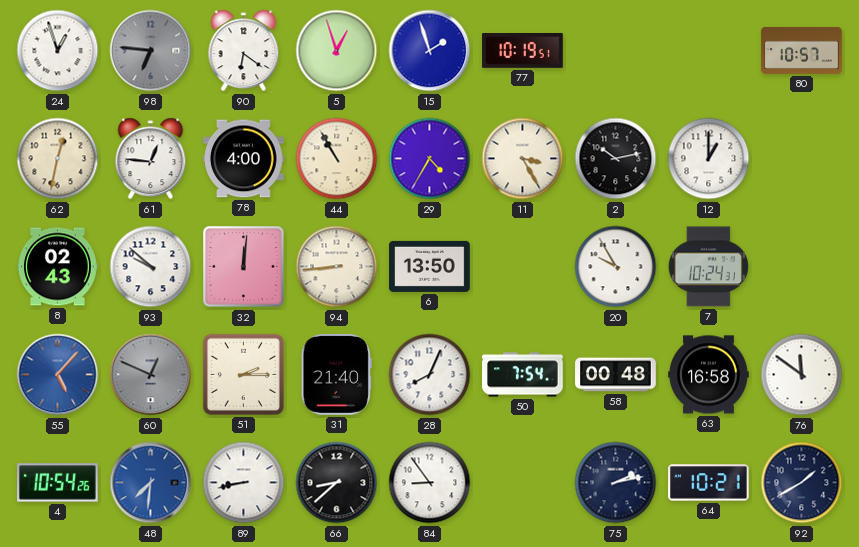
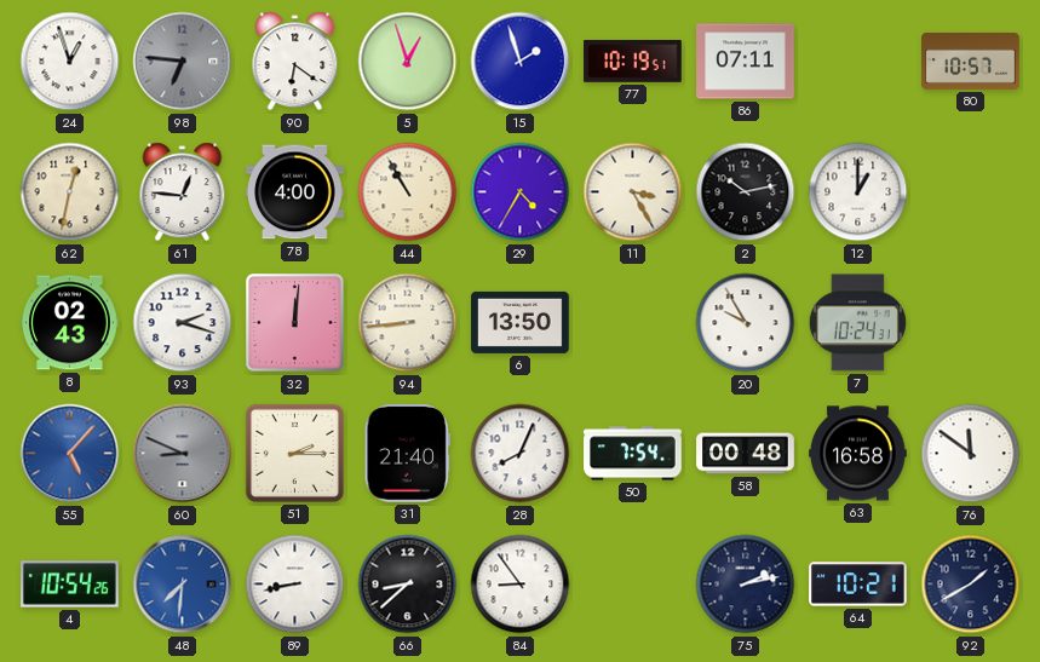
86: none -> 07:11
93: 9:52 -> 2:18
60: 12:49 -> 8:49
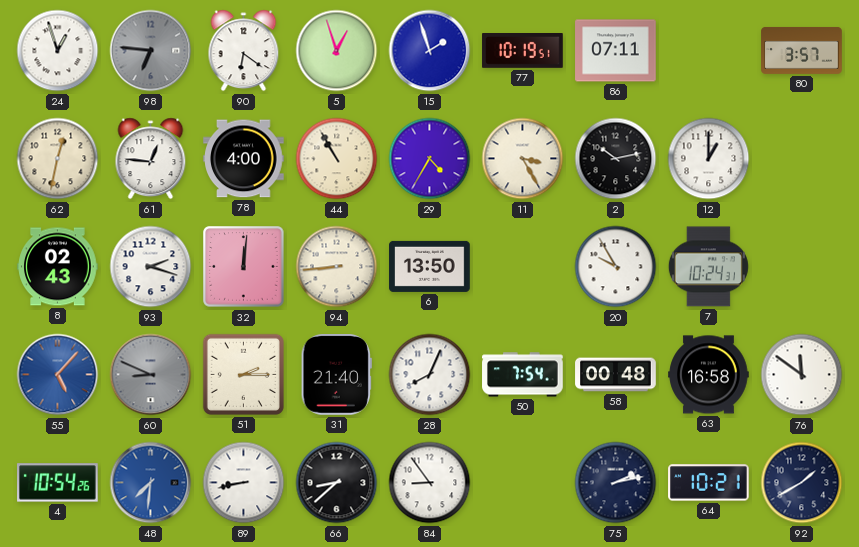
80: 10:57 -> 3:57
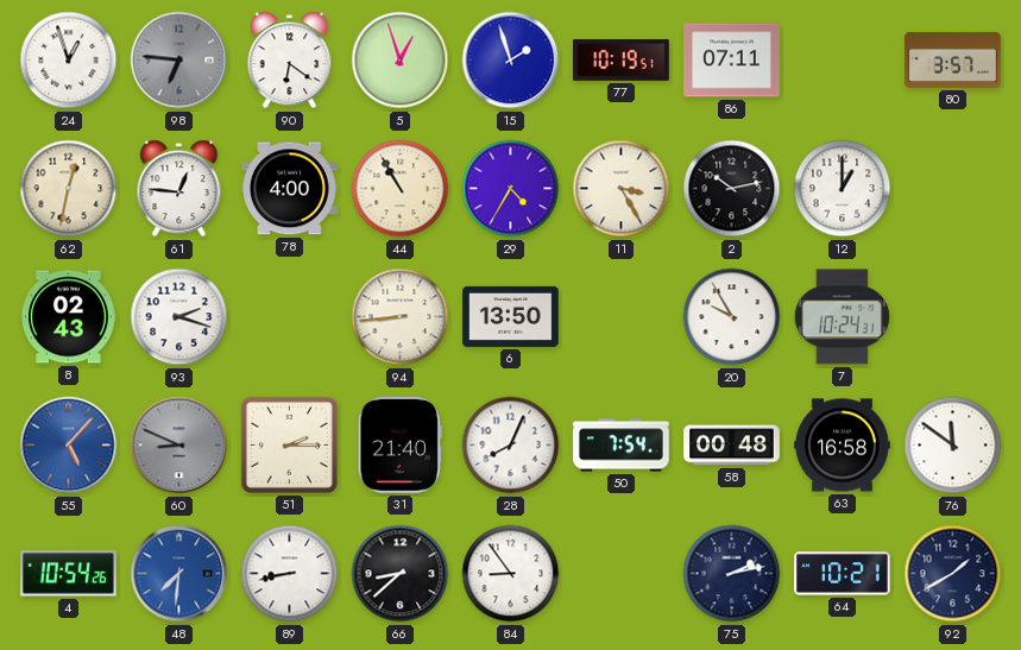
32: 12:01 -> none
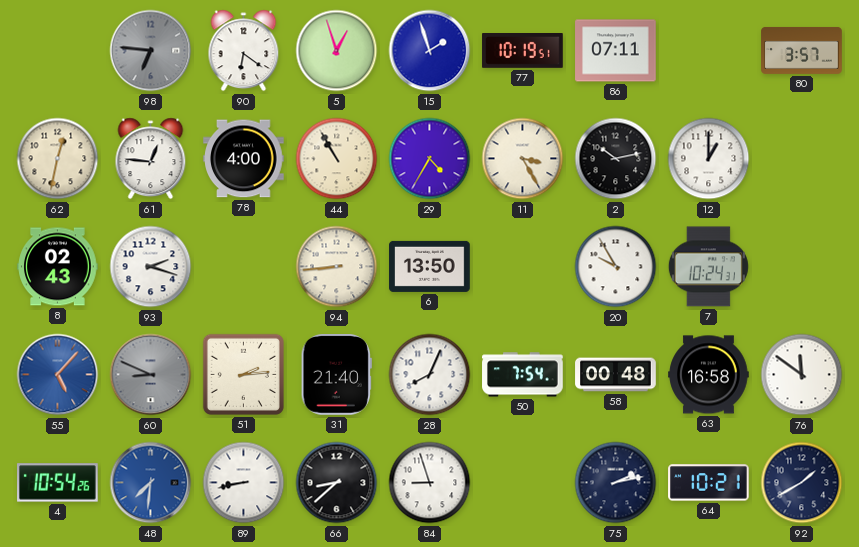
24: 12:57 -> none
51: 2:15 -> 2:14
84: 8:54 -> 8:57
